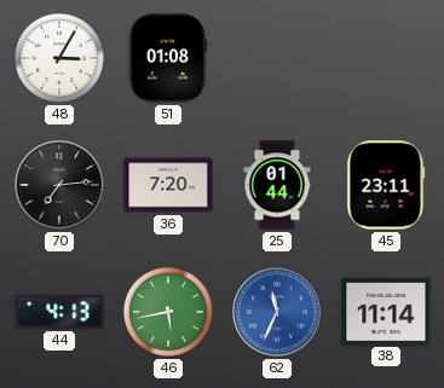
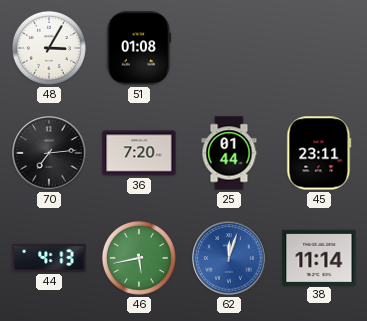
62: 11:34 -> 12:03
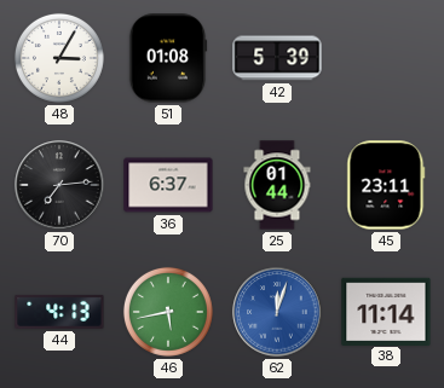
42: none -> 5:39
36: 7:20 -> 6:37
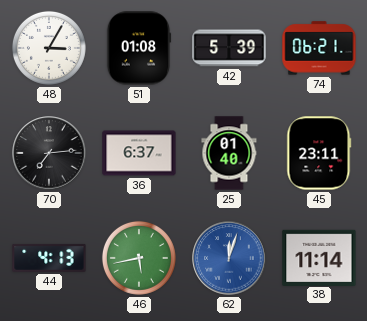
74: none -> 06:21
25: 01:44 -> 01:40
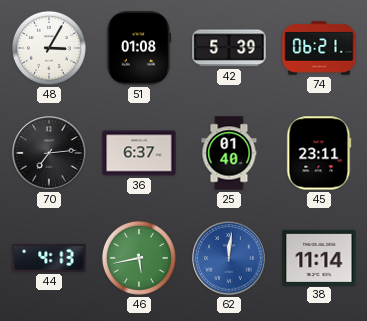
62: 12:03 -> 12:01
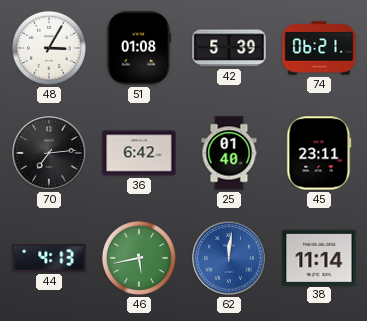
36: 6:37 -> 6:42
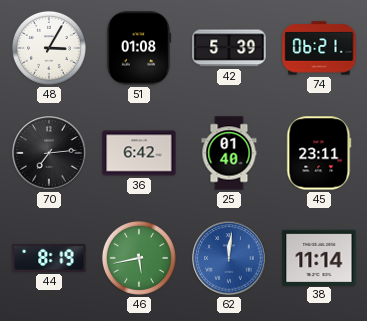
44: 4:13 -> 8:19
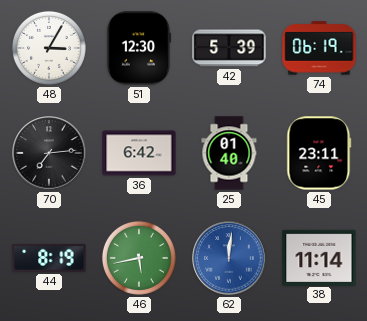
51: 01:08 -> 12:30
74: 06:21 -> 06:19
